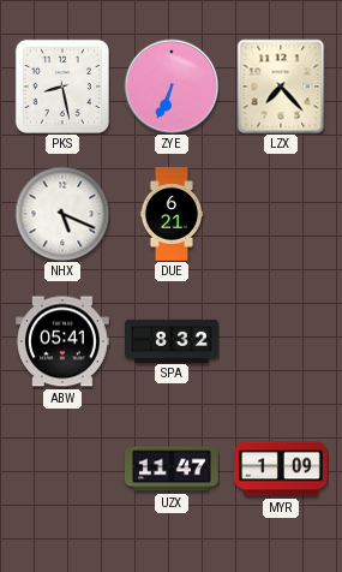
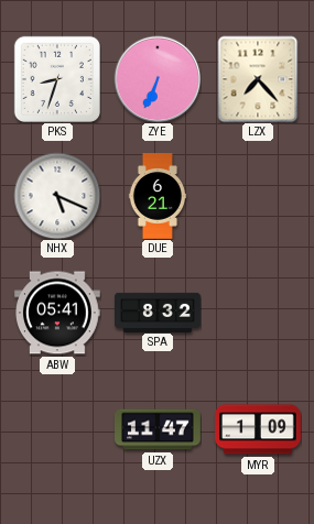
PKS: 8:28 -> 8:33
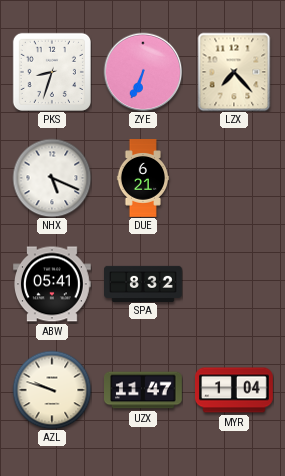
AZL: none -> 9:48
MYR: 1:09 -> 1:04
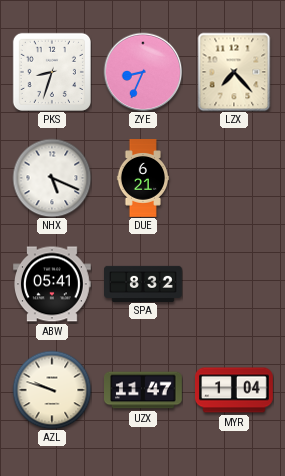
ZYE: 6:34 -> 8:34
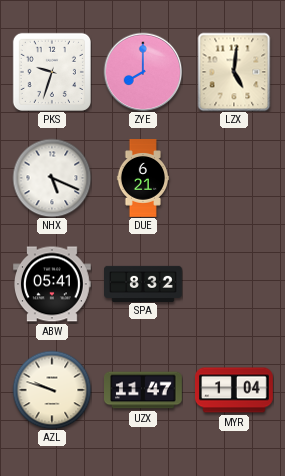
PKS: 8:33 -> 9:33
ZYE: 8:34 -> 8:00
LZX: 7:23 -> 5:01
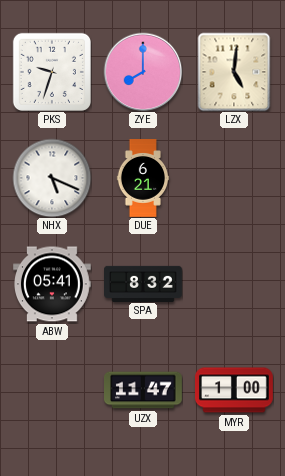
AZL: 9:48 -> none
MYR: 1:04 -> 1:00
